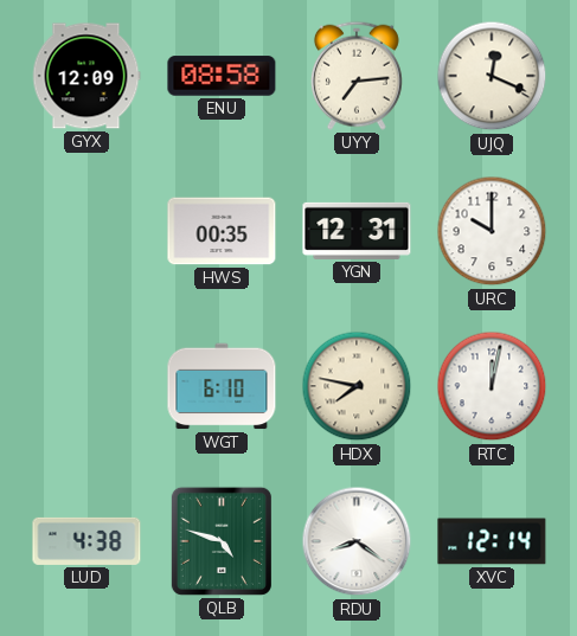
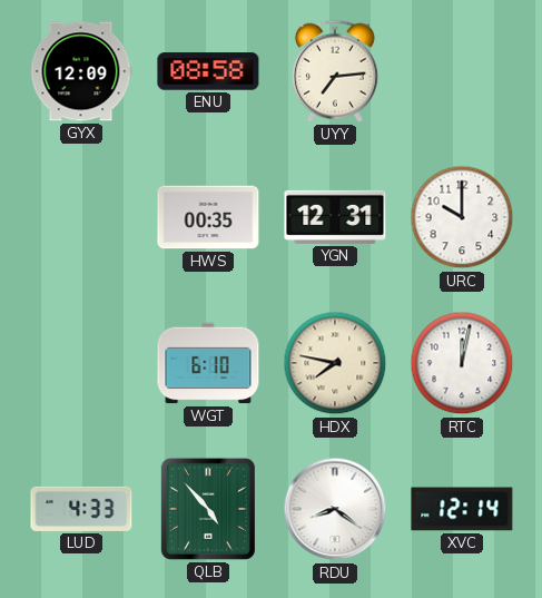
UJQ: 12:19 -> none
LUD: 4:38 -> 4:33
QLB: 4:48 -> 4:53
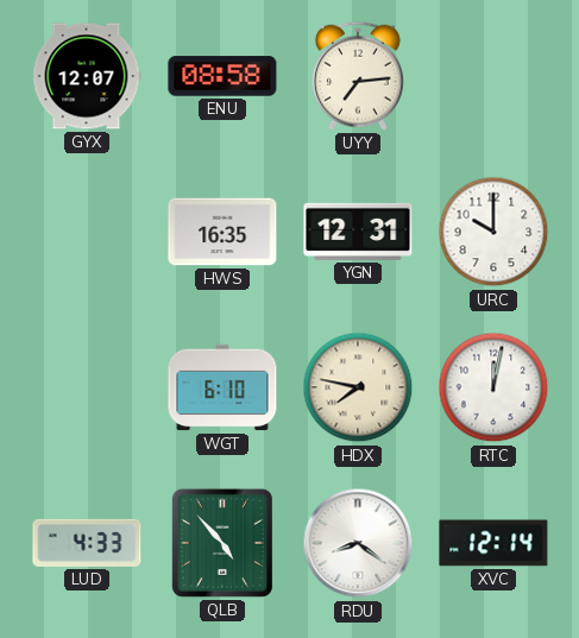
GYX: 12:09 -> 12:07
HWS: 00:35 -> 16:35
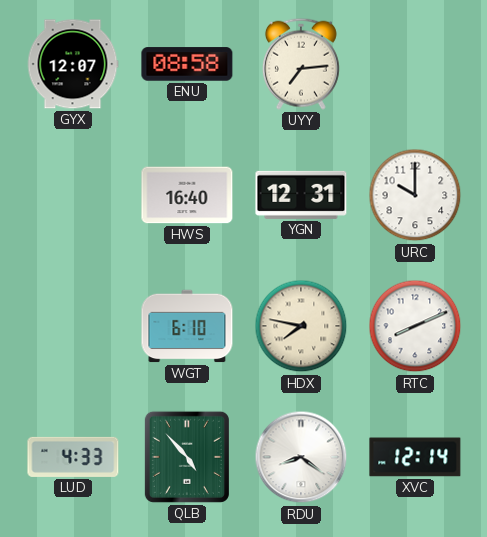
HWS: 16:35 -> 16:40
RTC: 12:02 -> 8:11
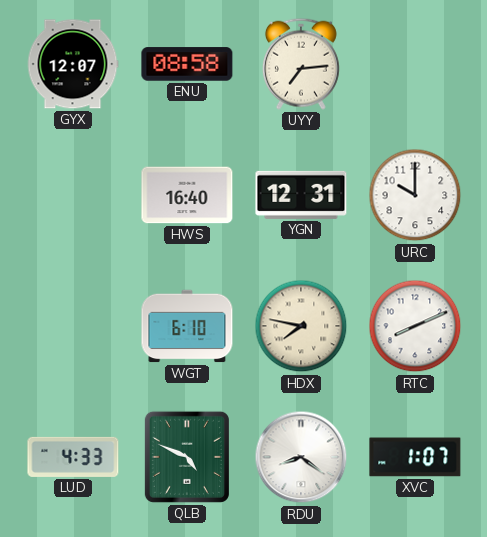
QLB: 4:53 -> 4:49
XVC: 12:14 -> 1:07
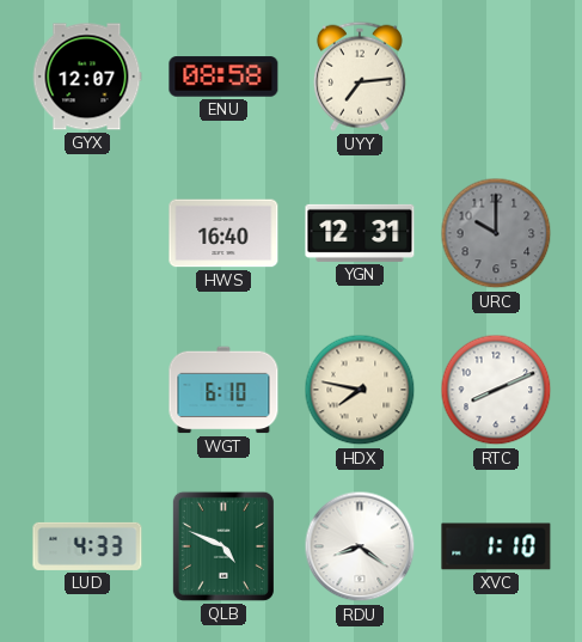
URC dial: white -> grey
XVC: 1:07 -> 1:10
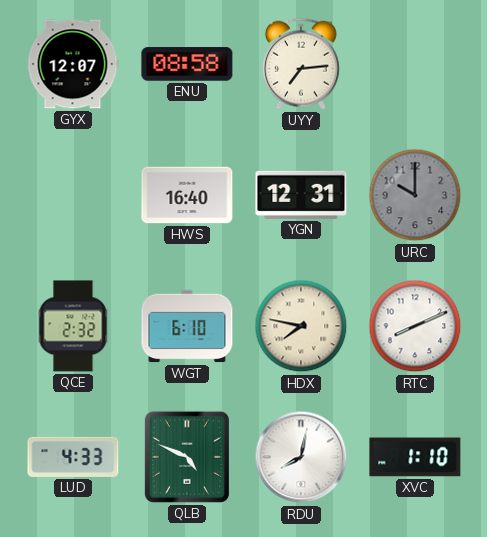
QCE: none -> 2:32
RDU: 8:21 -> 8:02
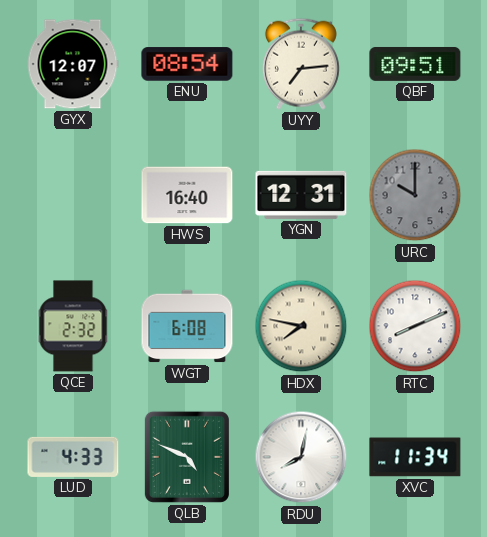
ENU: 08:58 -> 08:54
QBF: none -> 09:51
WGT: 6:10 -> 6:08
XVC: 1:10 -> 11:34
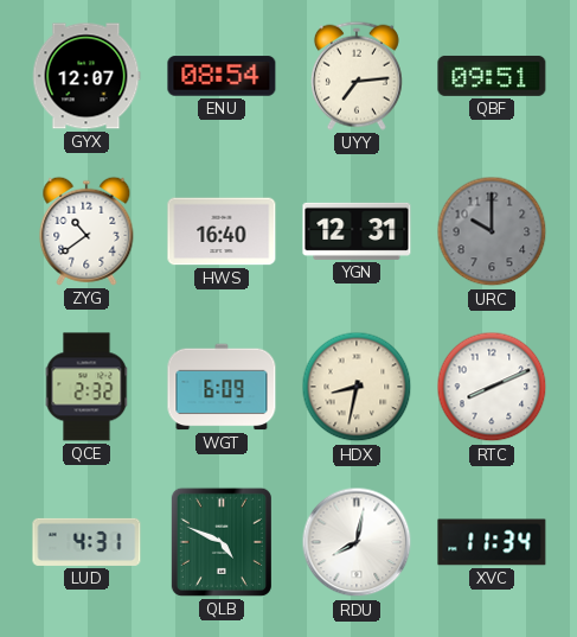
ZYG: none -> 10:39
WGT: 6:08 -> 6:09
HDX: 7:47 -> 8:32
LUD: 4:33 -> 4:31
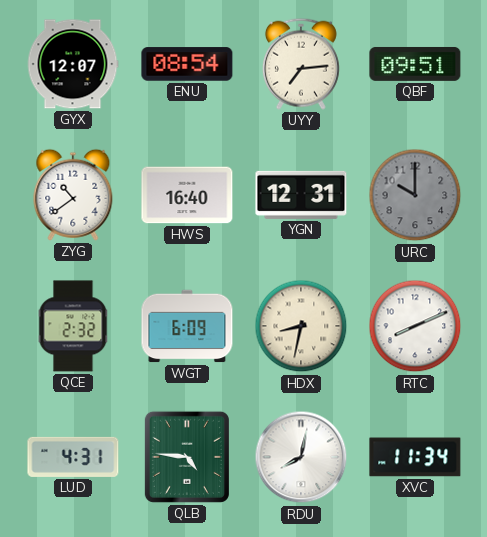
QLB: 4:49 -> 4:46
